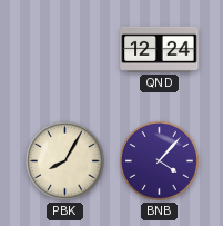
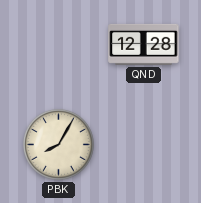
QND: 12:24 -> 12:28
BNB: 4:07 -> none
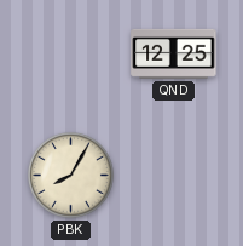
QND: 12:28 -> 12:25
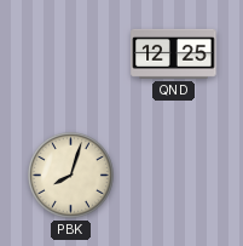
PBK: 8:05 -> 8:03
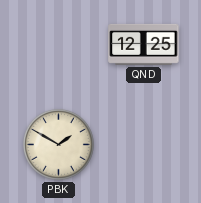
PBK: 8:03 -> 1:50
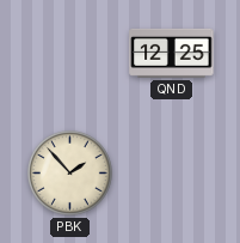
PBK: 1:50 -> 1:53
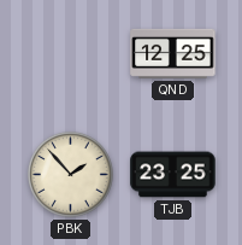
TJB: none -> 23:25
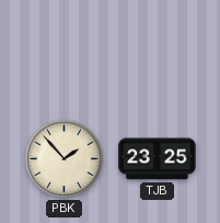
QND: 12:25 -> none
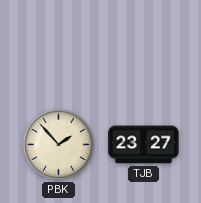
TJB: 23:25 -> 23:27
